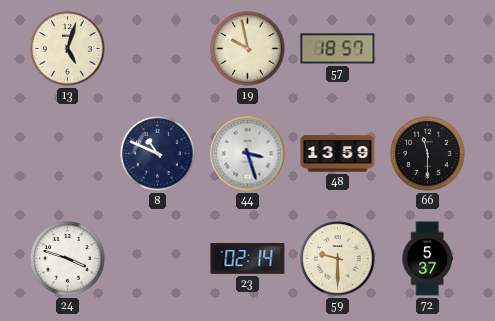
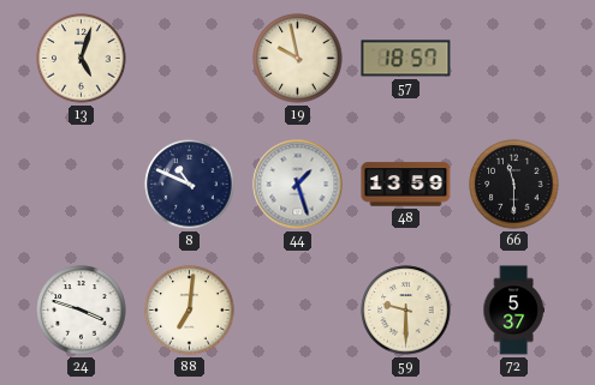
44: 3:27 -> 1:27
88: none -> 7:01
23: 02:14 -> none
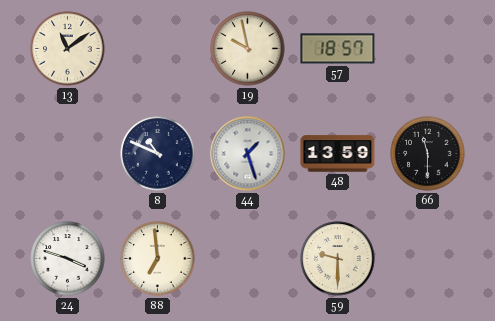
13: 5:03 -> 11:09
88: 7:01 -> 6:59
72: 5:37 -> none
